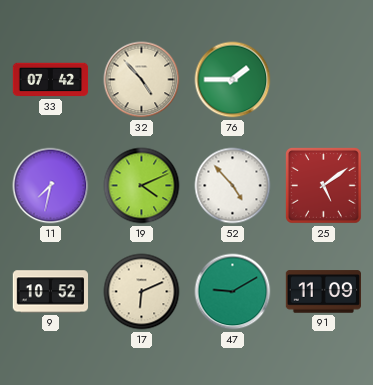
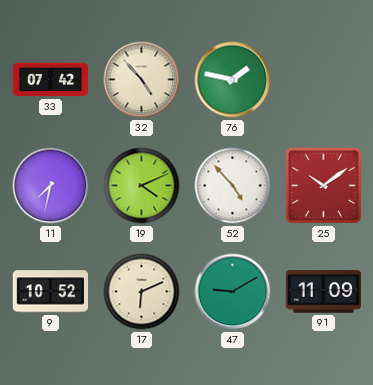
76: 1:45 -> 1:47
25: 5:09 -> 10:09
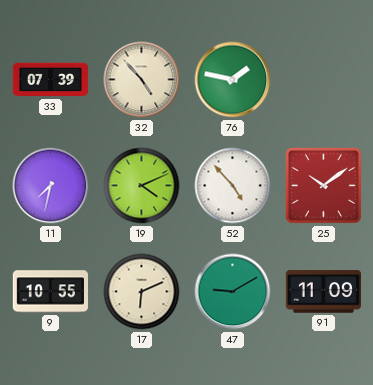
33: 07:42 -> 07:39
9: 10:52 -> 10:55
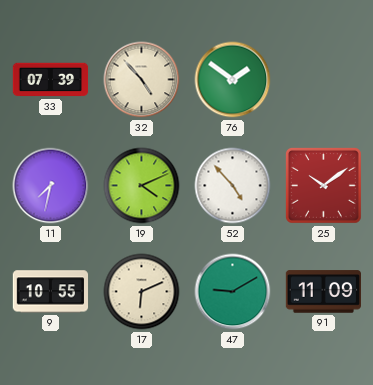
76: 1:47 -> 1:51
